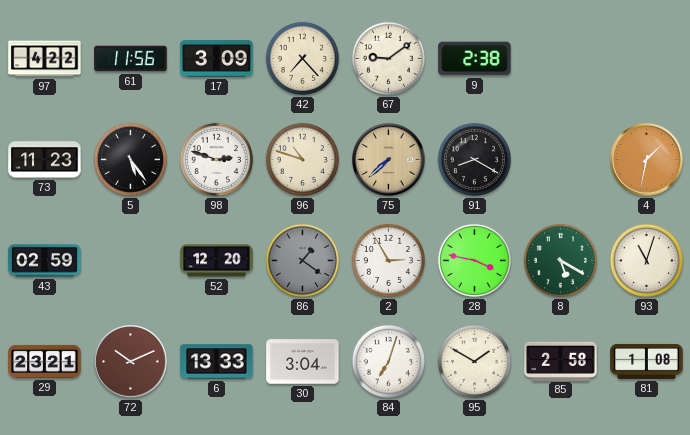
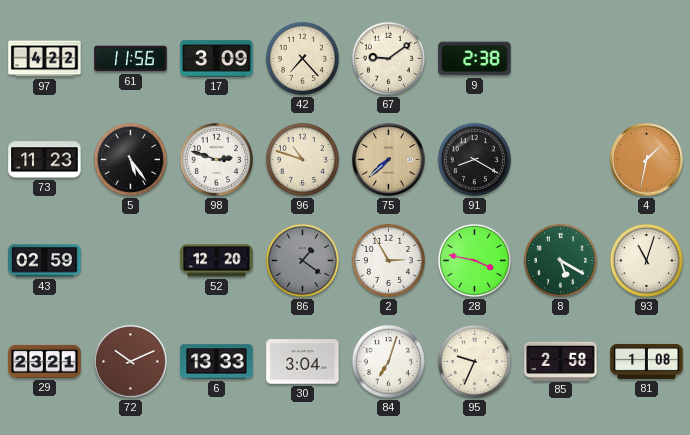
95: 1:50 -> 9:34
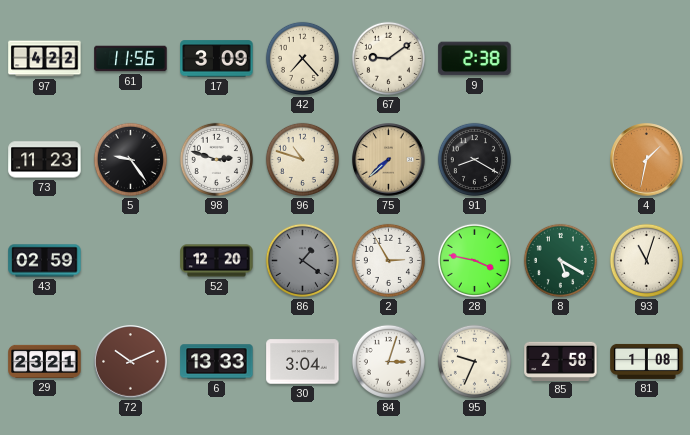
5: 5:24 -> 9:24
84: 7:03 -> 3:03
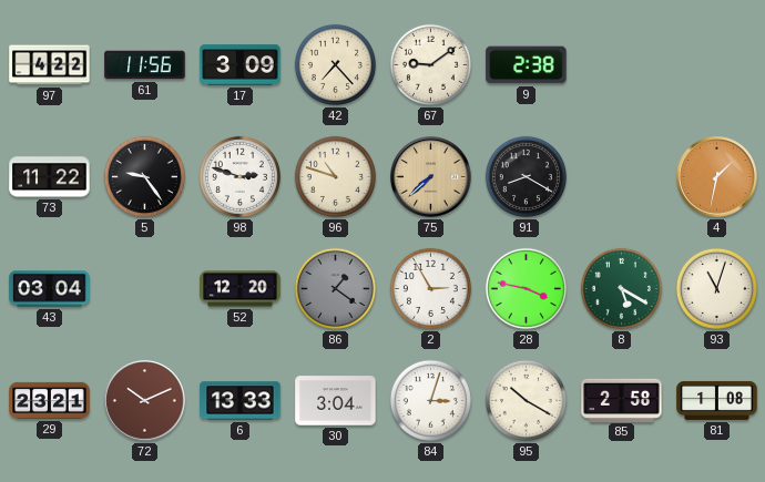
73: 11:23 -> 11:22
43: 02:59 -> 03:04
95: 9:34 -> 10:20
